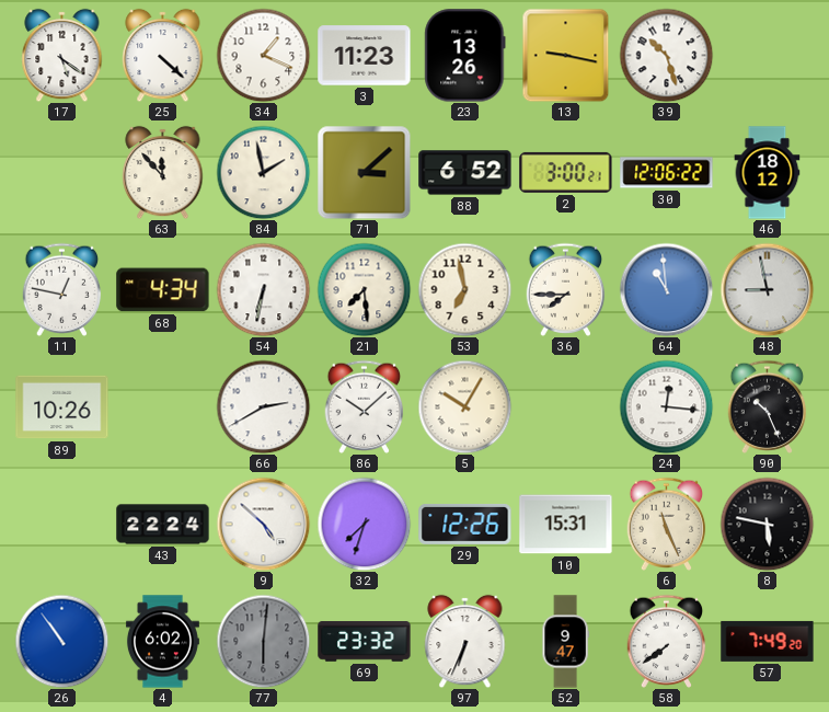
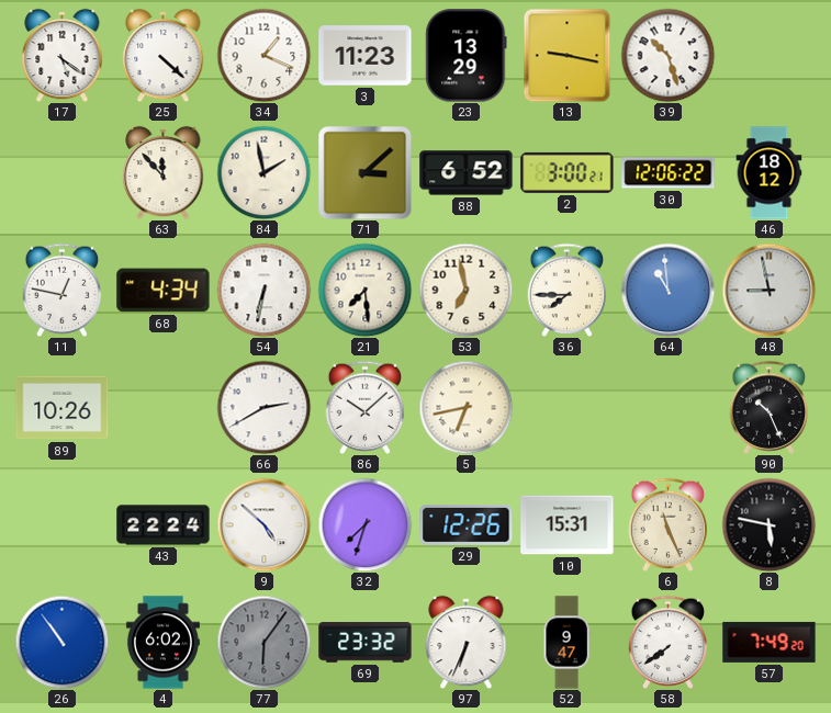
23: 13:26 -> 13:29
5: 10:05 -> 6:43
24: 12:16 -> none
77: 6:01 -> 6:06
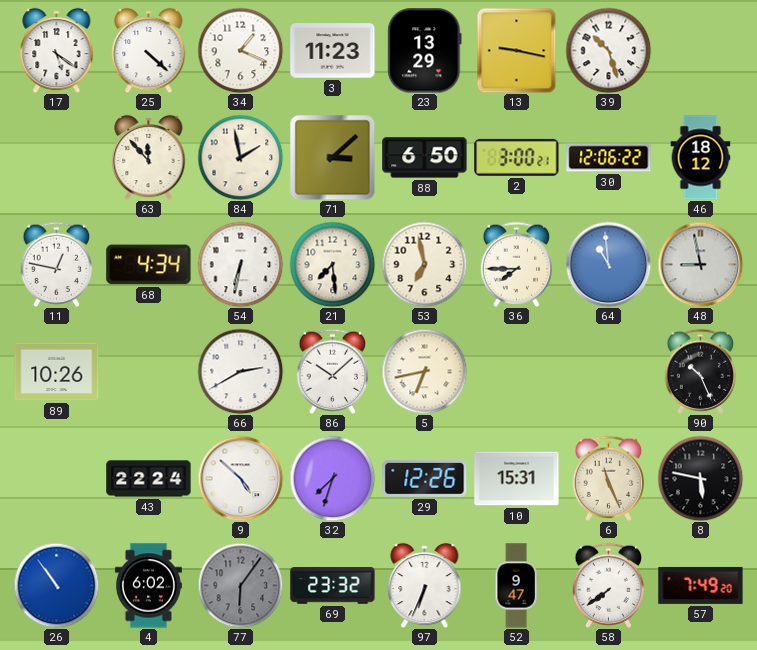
88: 6:52 -> 6:50
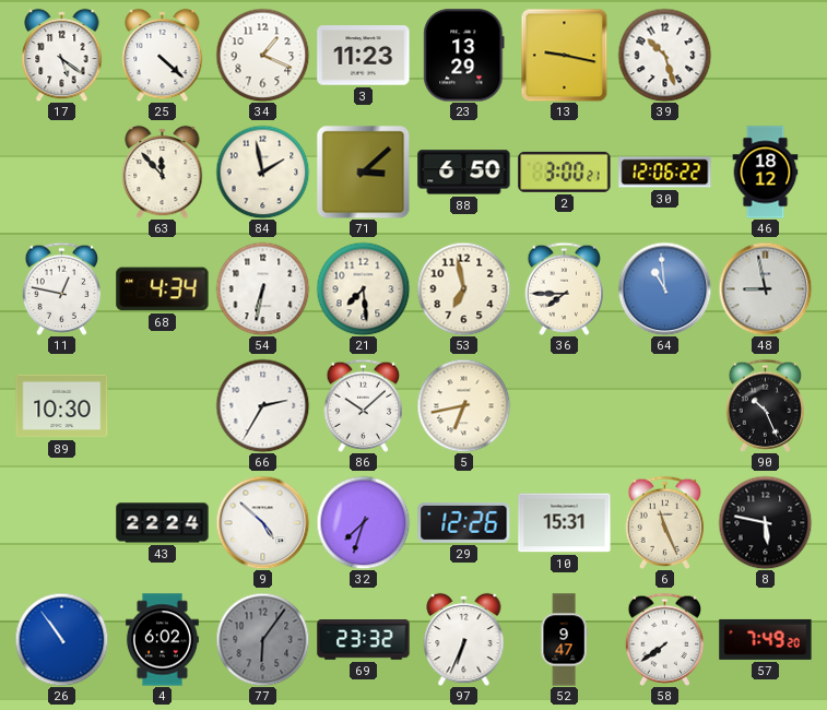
89: 10:26 -> 10:30
66: 2:40 -> 2:35
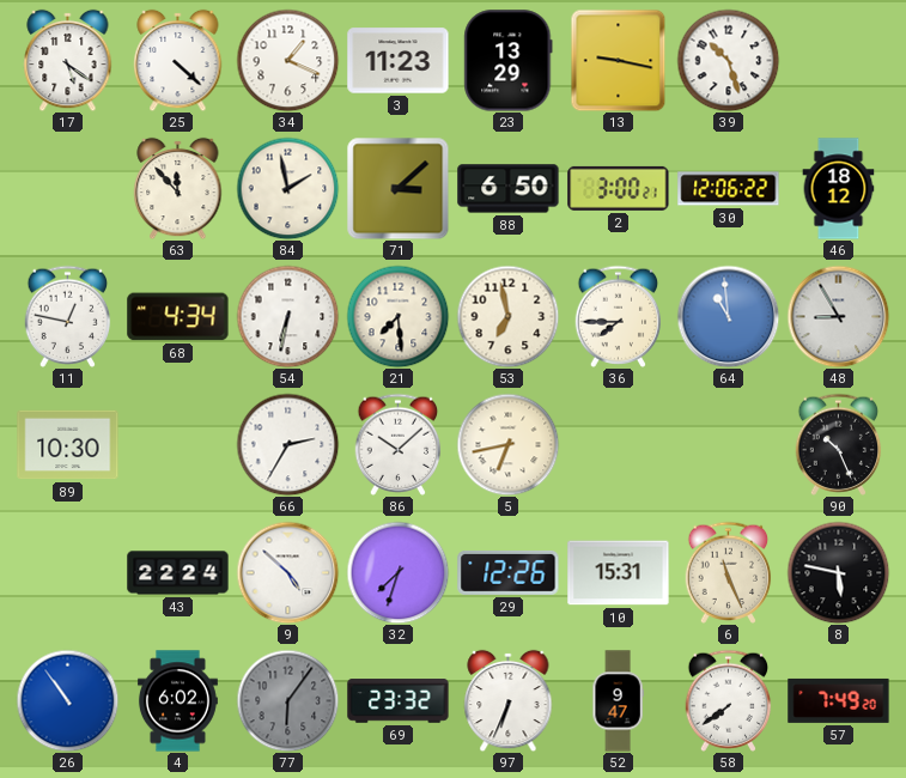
48: 8:58 -> 8:55
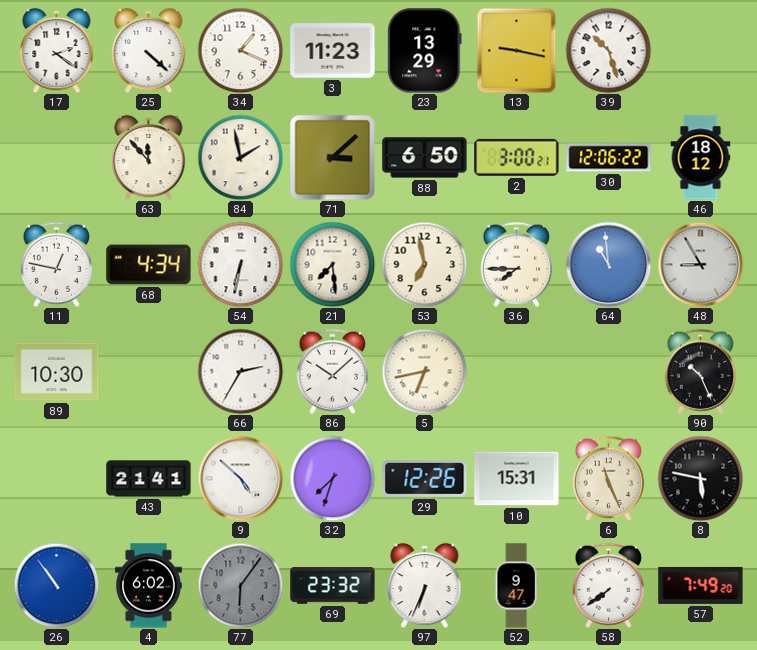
17: 5:21 -> 2:21
43: 22:24 -> 21:41
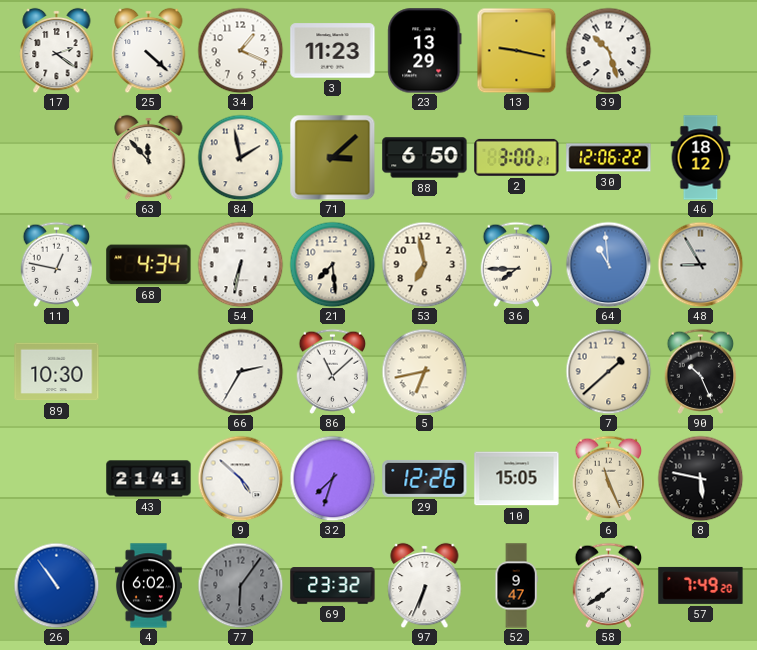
86: 10:08 -> 11:08
7: none -> 1:38
10: 15:31 -> 15:05
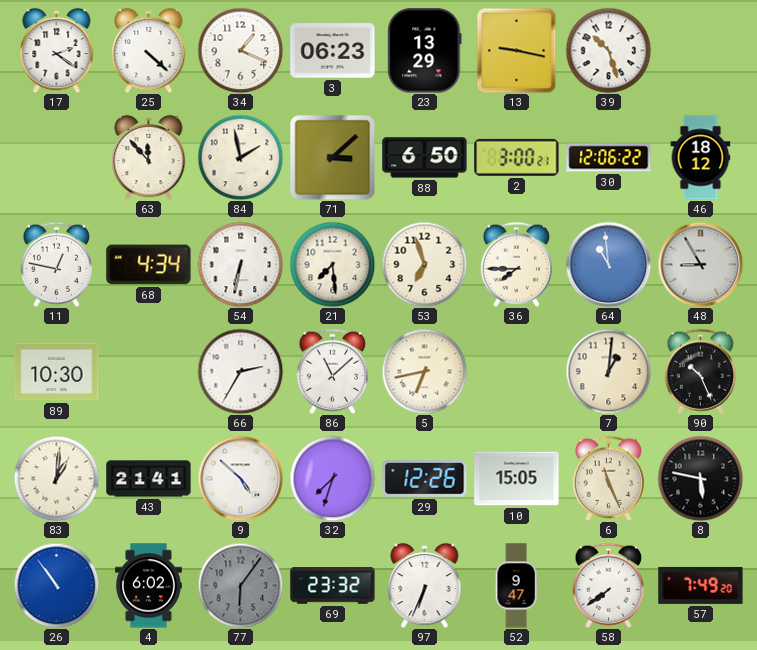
3: 11:23 -> 06:23
53: 6:58 -> 6:57
7: 1:38 -> 1:01
83: none -> 1:01
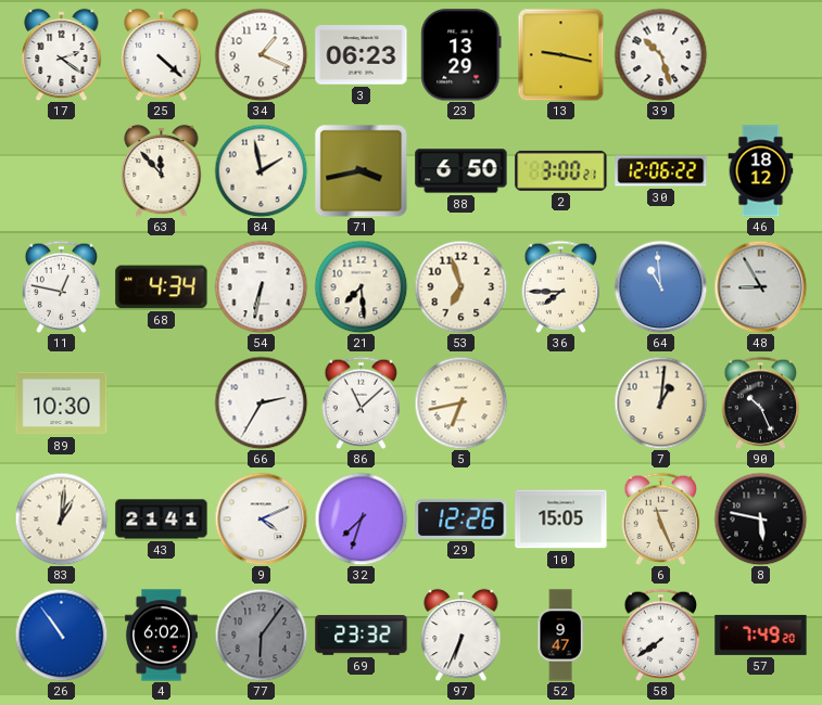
71: 3:08 -> 3:43
9: 4:52 -> 4:11
